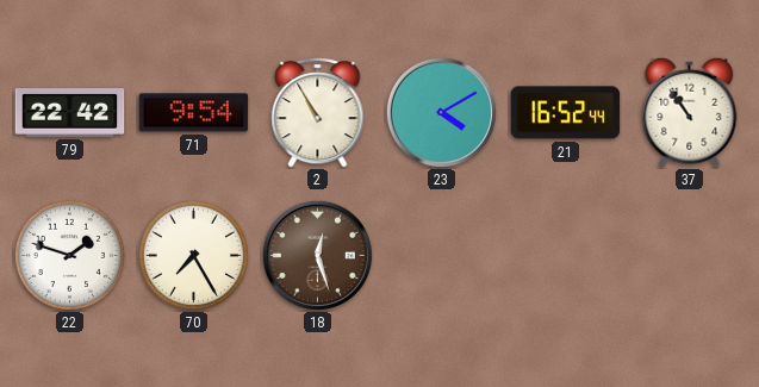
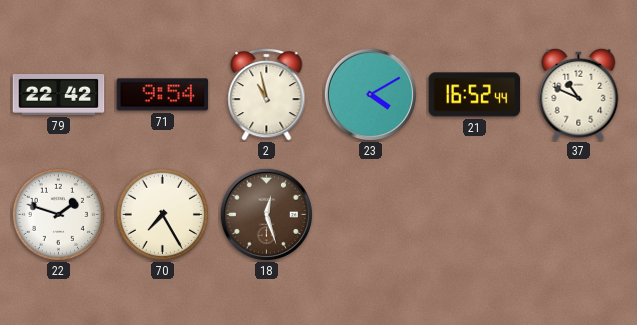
2: 10:55 -> 10:58
37: 10:54 -> 10:49
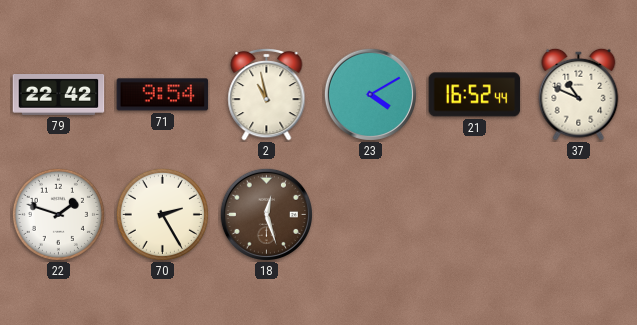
70: 7:25 -> 2:25
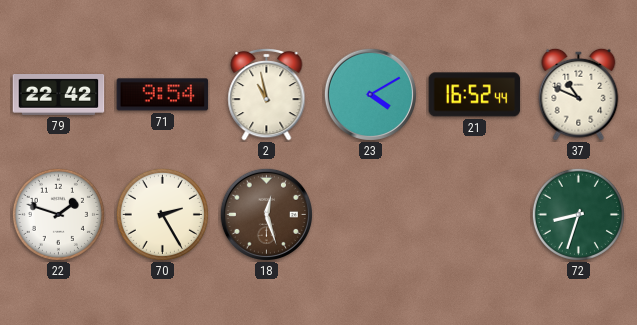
72: none -> 8:33
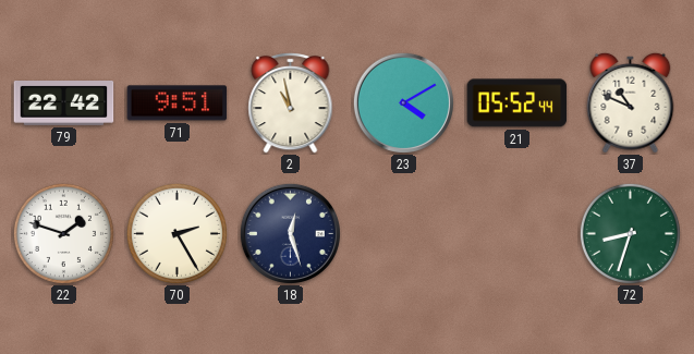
71: 9:54 -> 9:51
21: 16:52 -> 05:52
18 dial: brown -> navy
